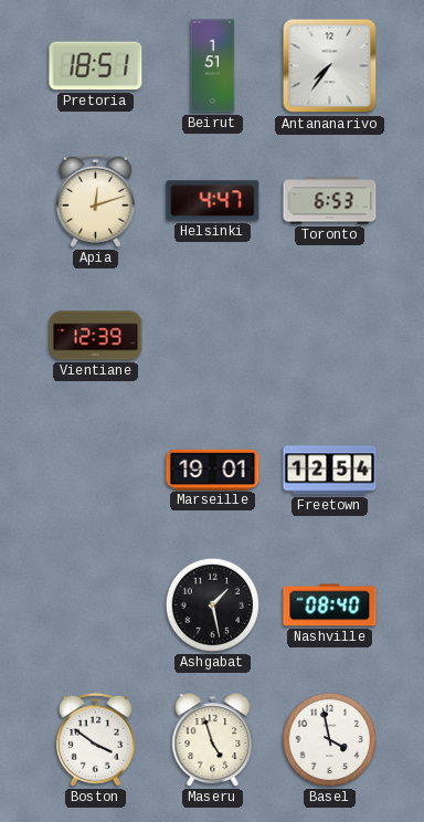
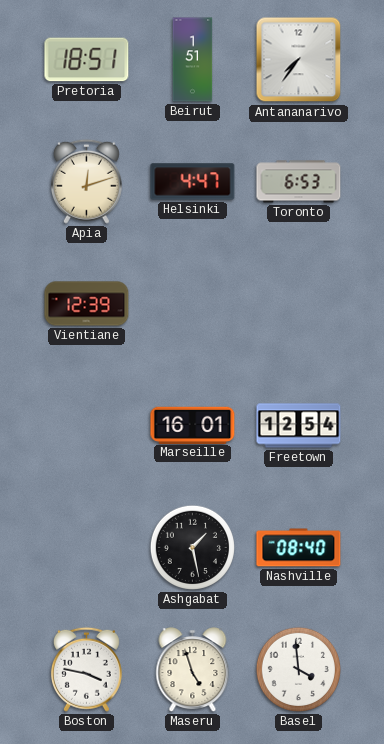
Marseille: 19:01 -> 16:01
Boston: 3:51 -> 3:47
Basel: 3:58 -> 3:59
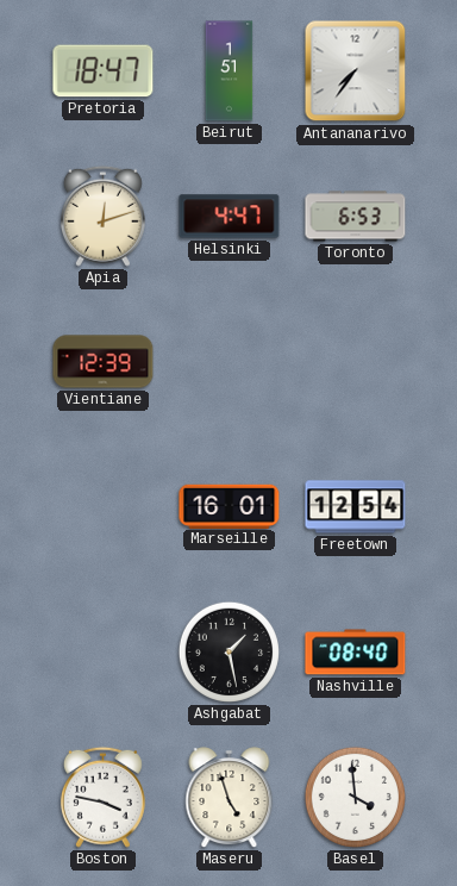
Pretoria: 18:51 -> 18:47
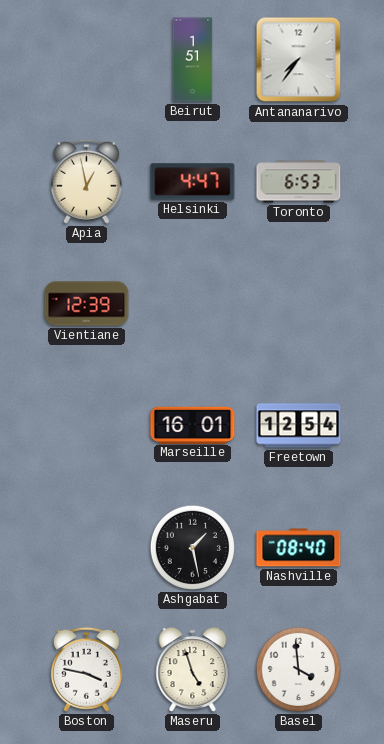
Pretoria: 18:47 -> none
Apia: 12:12 -> 12:58
